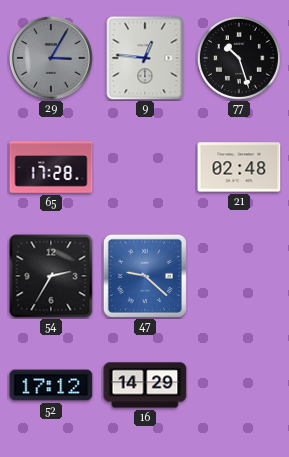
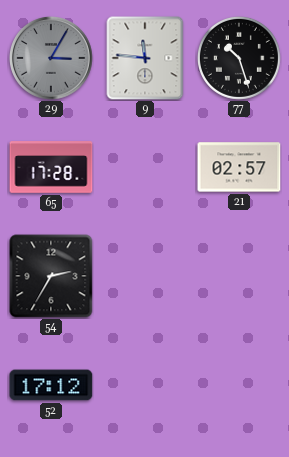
9: 12:46 -> 11:46
21: 02:48 -> 02:57
47: 9:22 -> none
16: 14:29 -> none
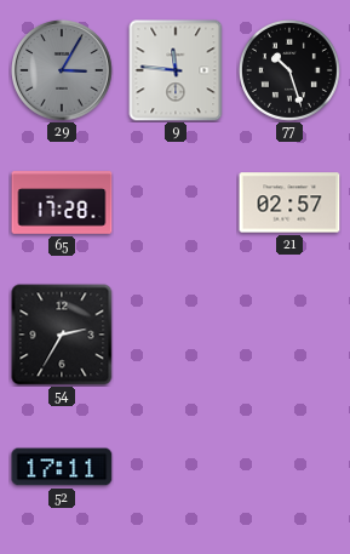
52: 17:12 -> 17:11
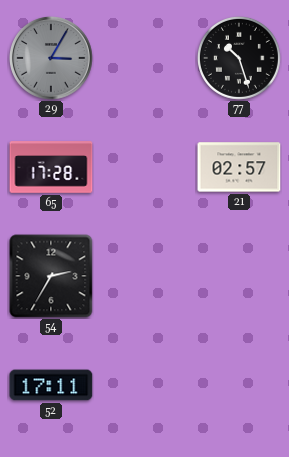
9: 11:46 -> none
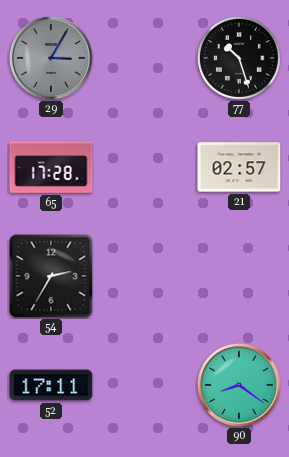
90: none -> 8:21
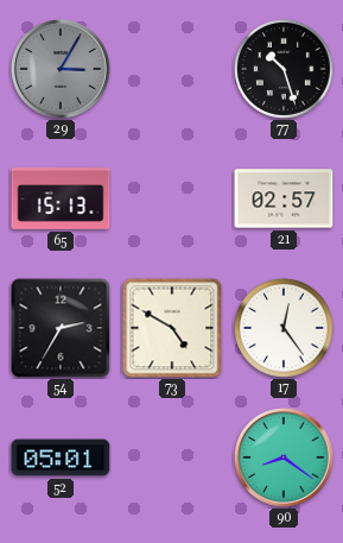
65: 17:28 -> 15:13
73: none -> 4:50
17: none -> 12:24
52: 17:11 -> 05:01
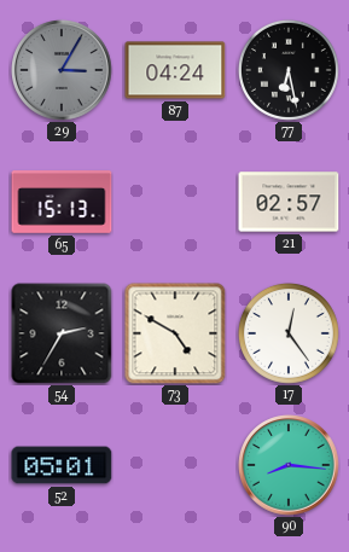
87: none -> 04:24
77: 10:27 -> 6:28
90: 8:21 -> 8:16
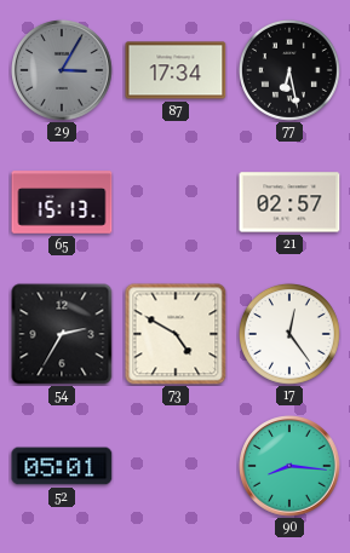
87: 04:24 -> 17:34
